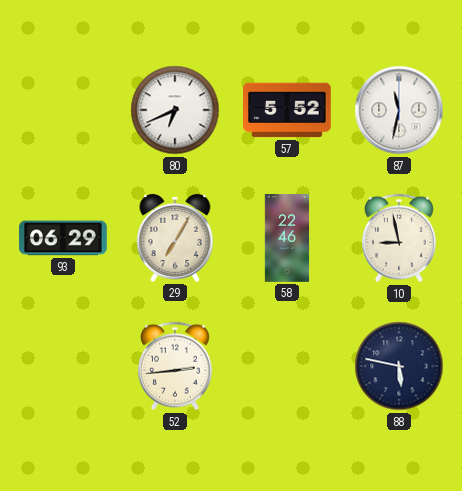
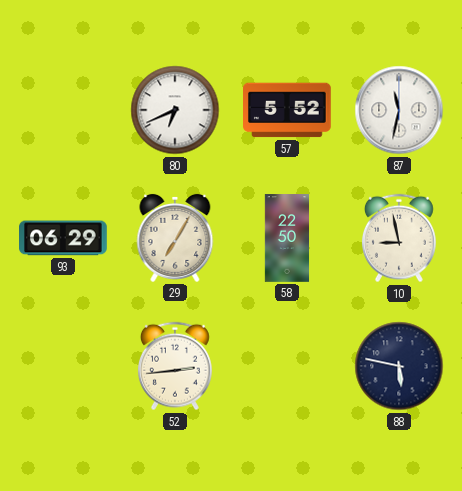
58: 22:46 -> 22:50
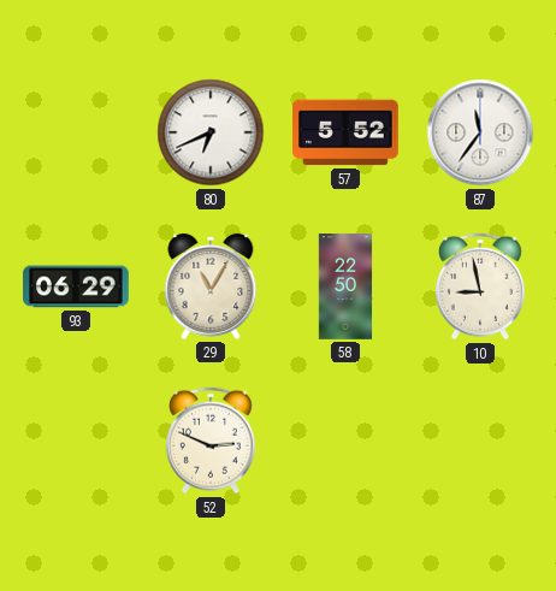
87: 11:32 -> 11:36
29: 7:05 -> 11:05
52: 2:44 -> 2:49
88: 5:47 -> none
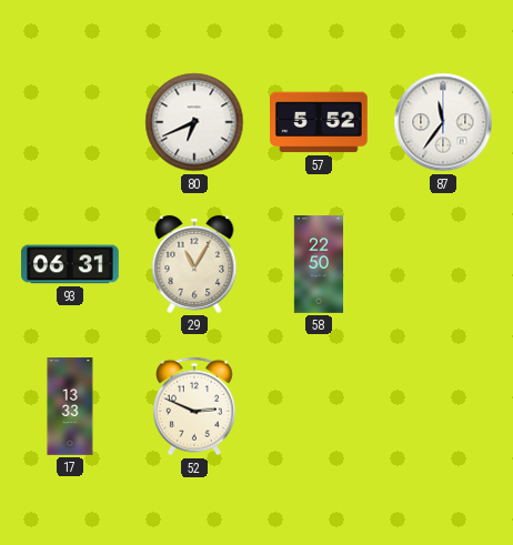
93: 06:29 -> 06:31
10: 8:58 -> none
17: none -> 13:33
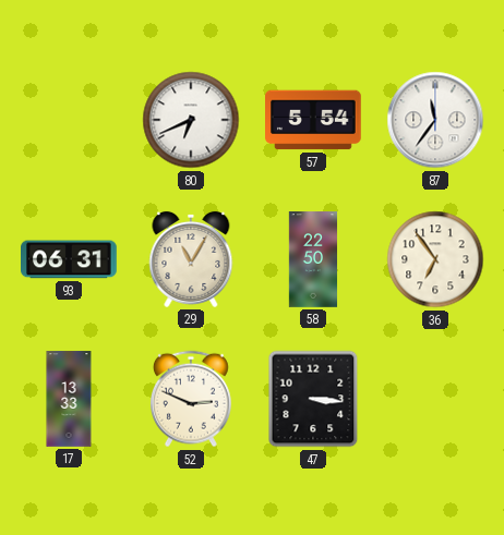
57: 5:52 -> 5:54
36: none -> 6:54
47: none -> 3:16
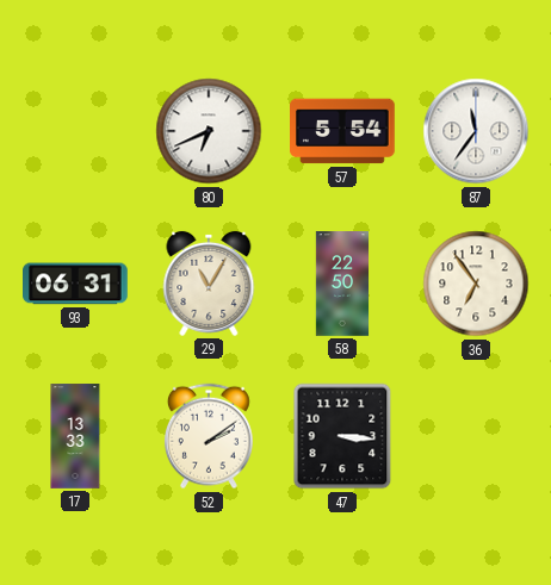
52: 2:49 -> 2:09
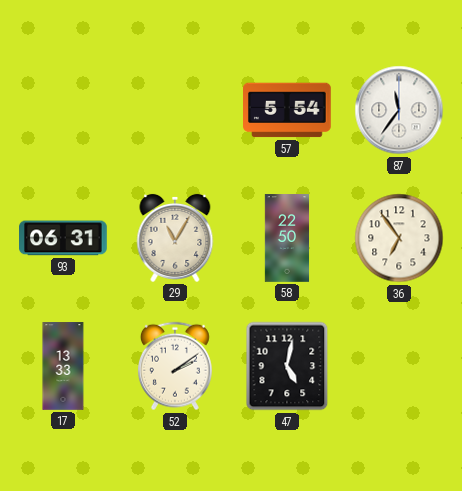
80: 6:41 -> none
47: 3:16 -> 5:02
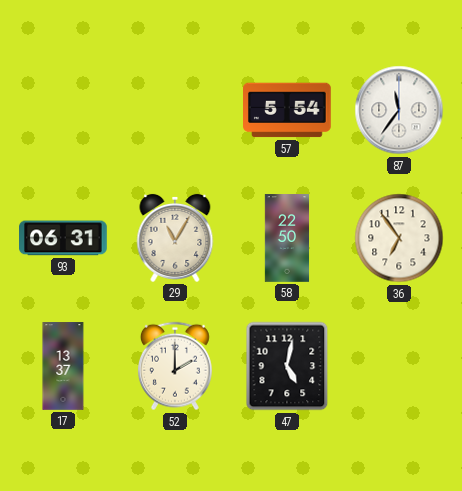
17: 13:33 -> 13:37
52: 2:09 -> 2:00
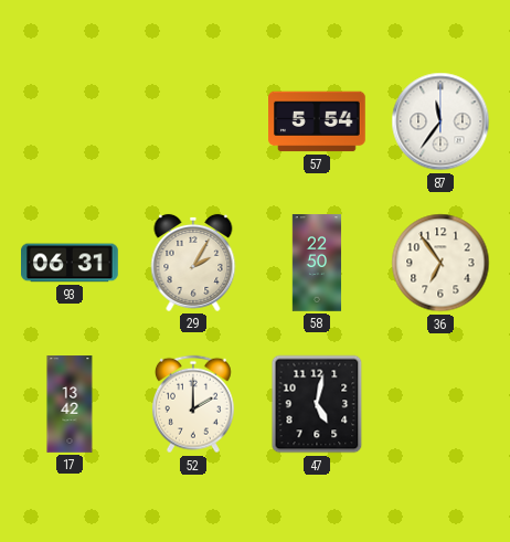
29: 11:05 -> 2:05
17: 13:37 -> 13:42
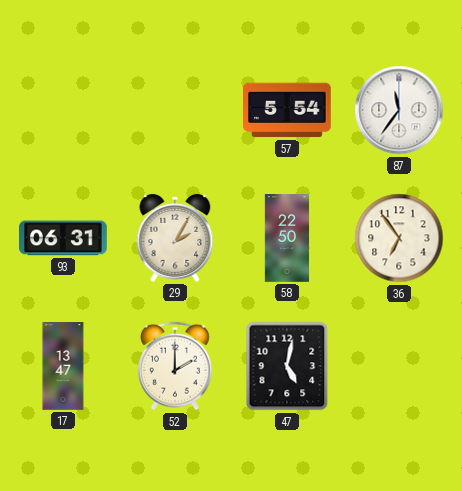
17: 13:42 -> 13:47
